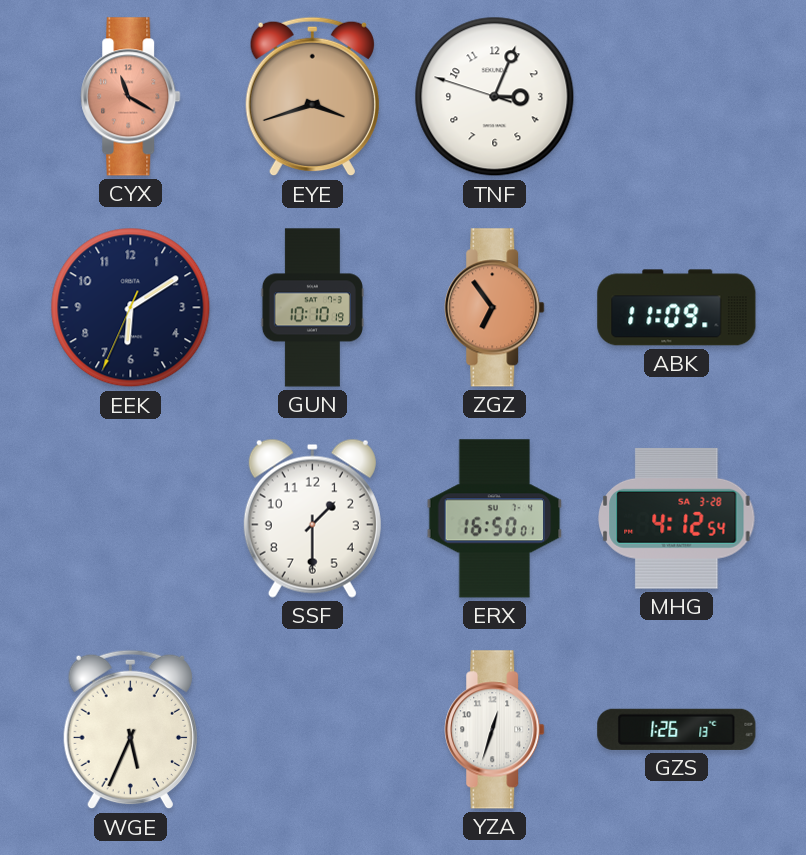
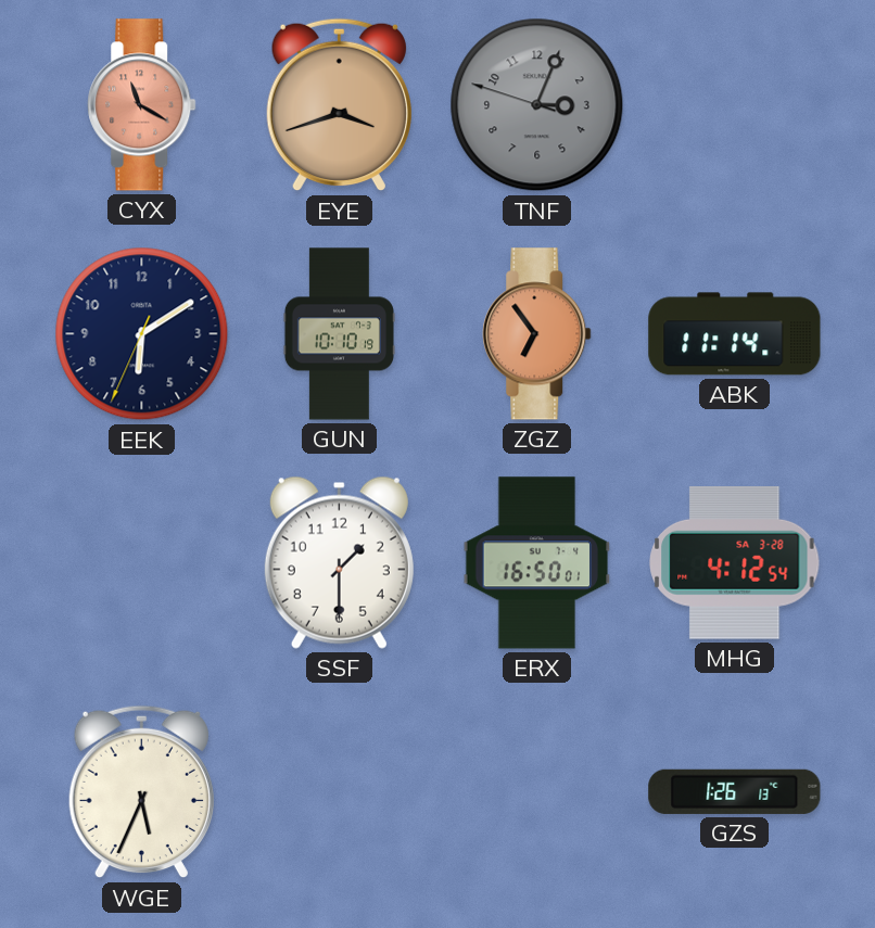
TNF dial: white -> grey
ABK: 11:09 -> 11:14
YZA: 12:33 -> none
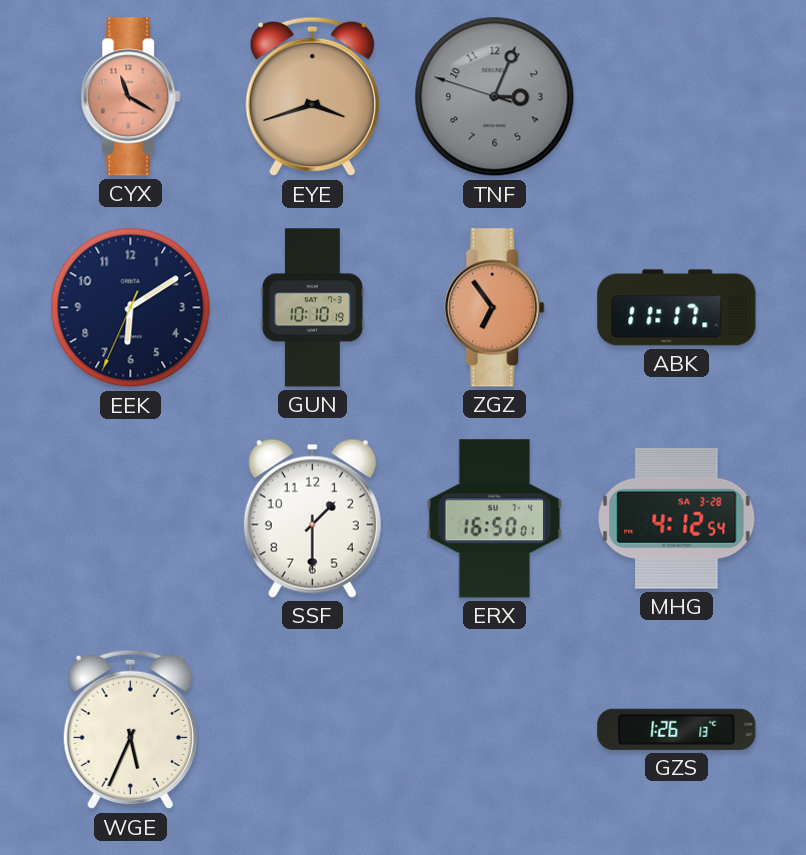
ABK: 11:14 -> 11:17
